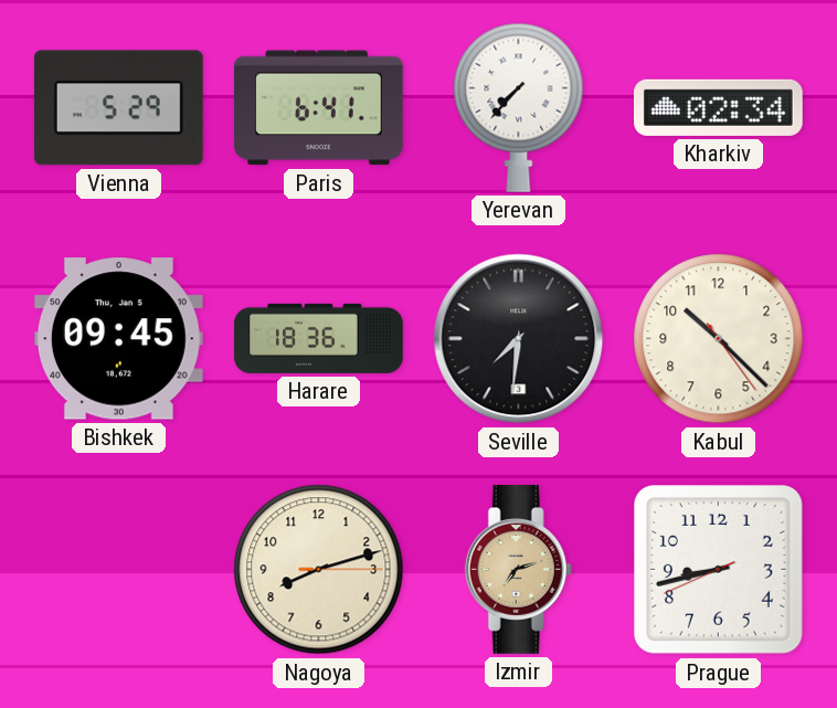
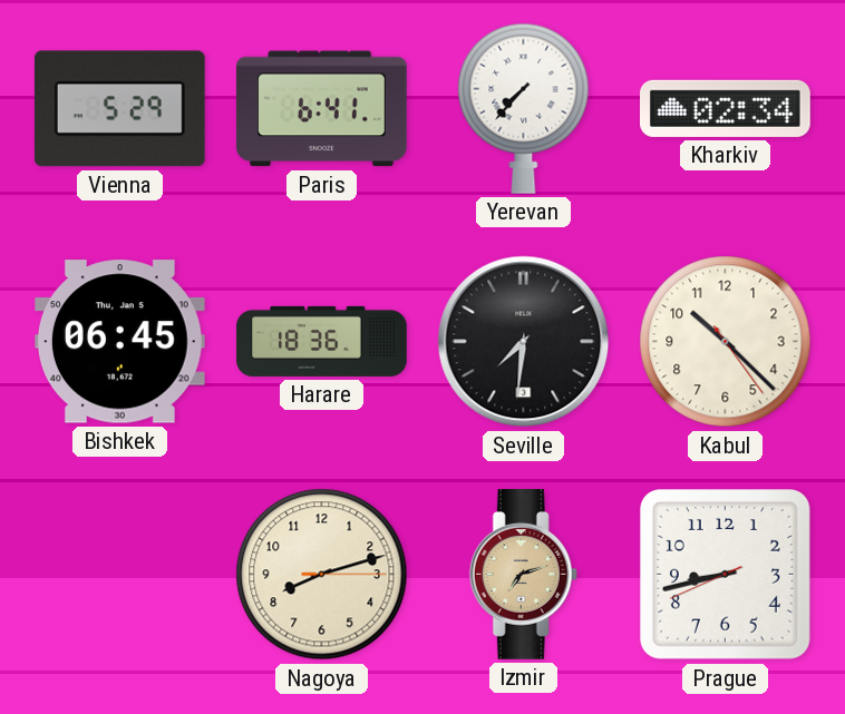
Bishkek: 09:45 -> 06:45
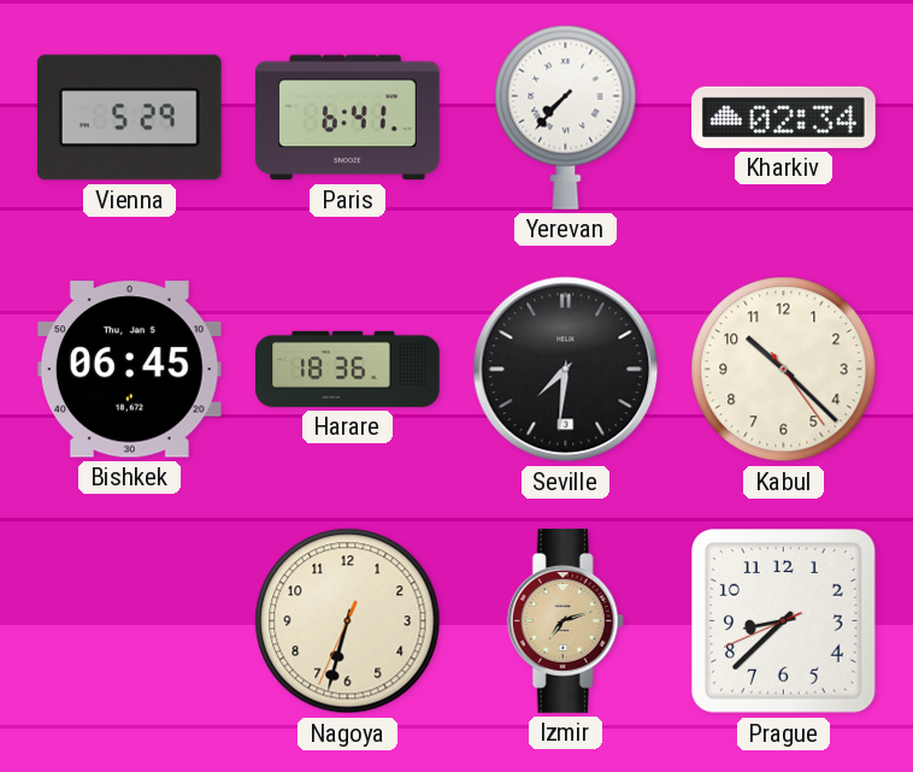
Nagoya: 8:12 -> 6:32
Prague: 8:42 -> 8:37
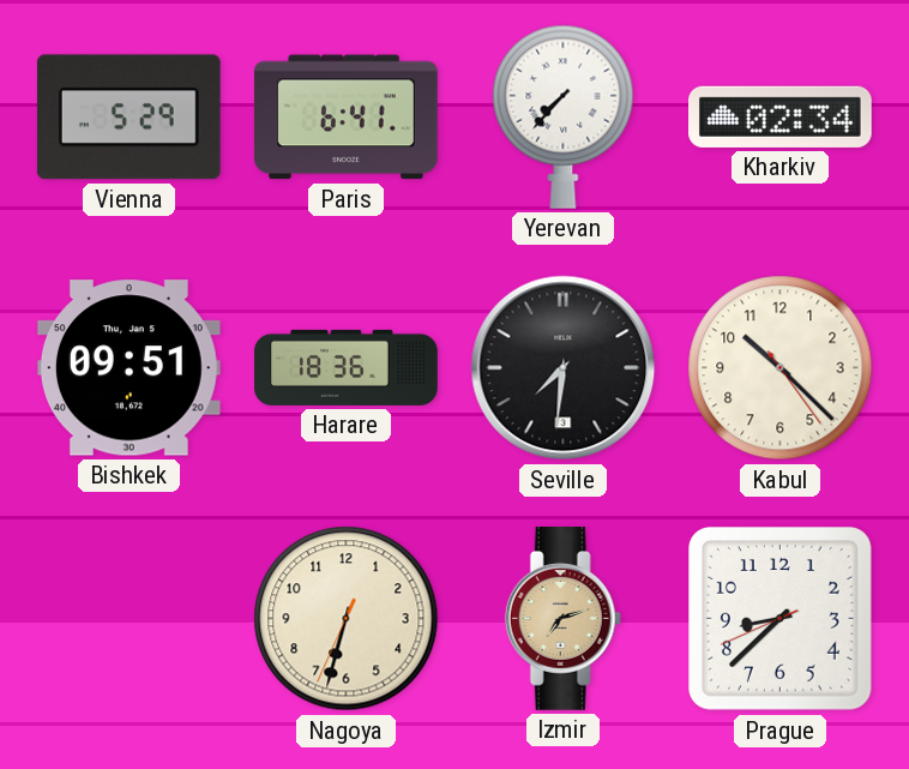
Bishkek: 06:45 -> 09:51
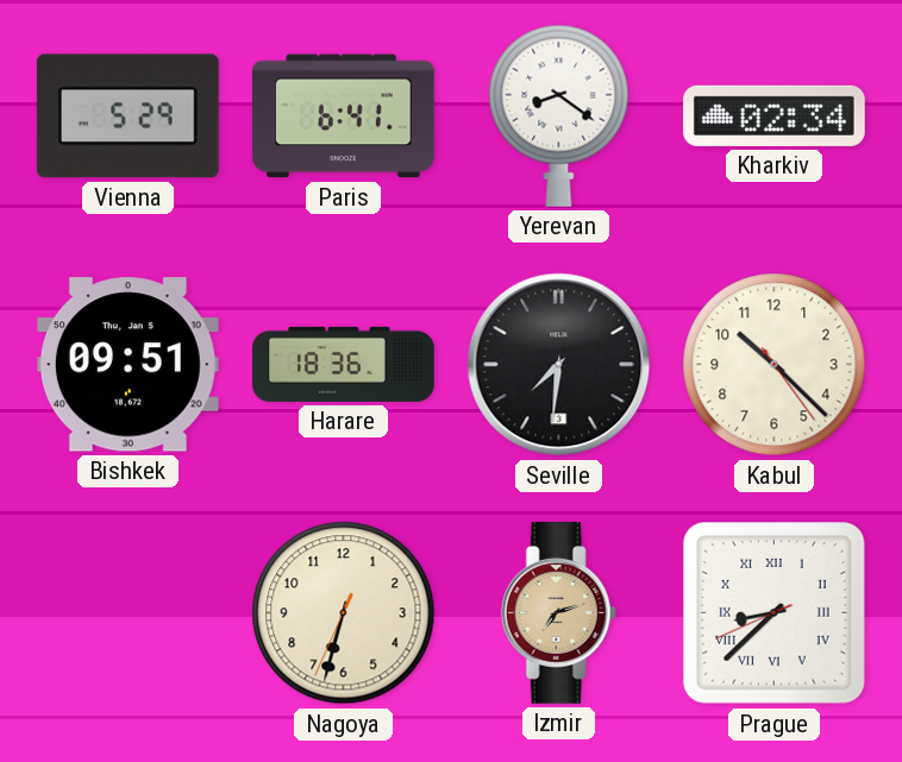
Yerevan: 7:37 -> 8:21
Prague numerals: Arabic -> Roman
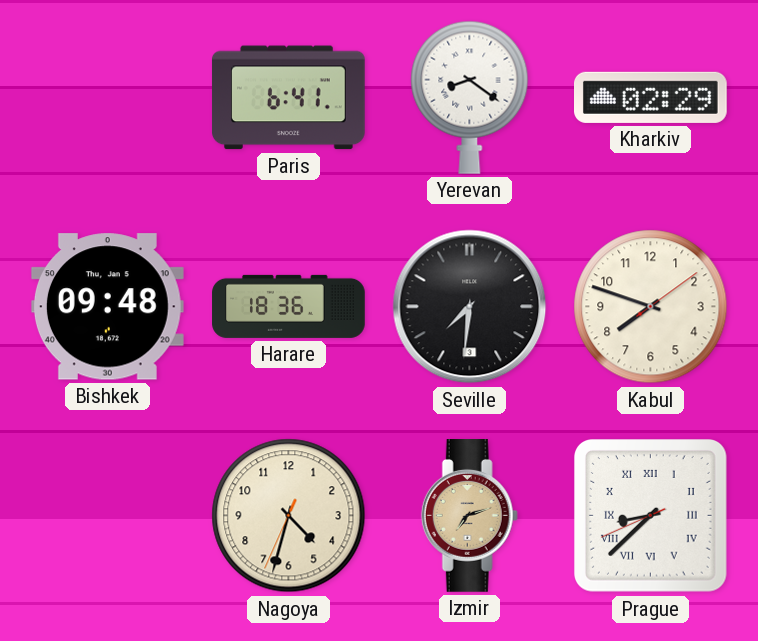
Vienna: 5:29 -> none
Kharkiv: 02:34 -> 02:29
Bishkek: 09:51 -> 09:48
Kabul: 10:22 -> 7:48
Nagoya: 6:32 -> 4:32
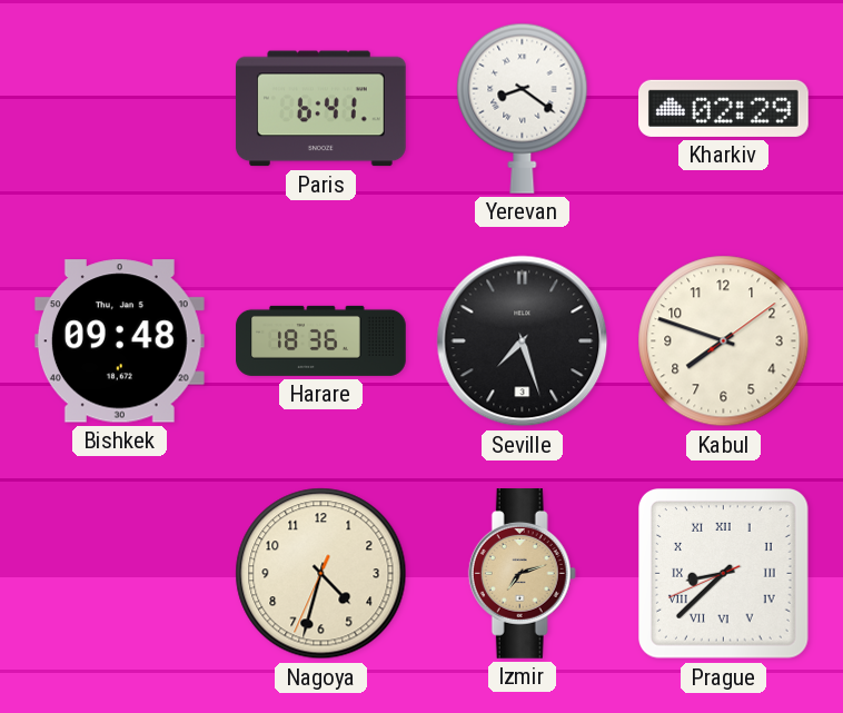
Seville: 7:31 -> 7:27
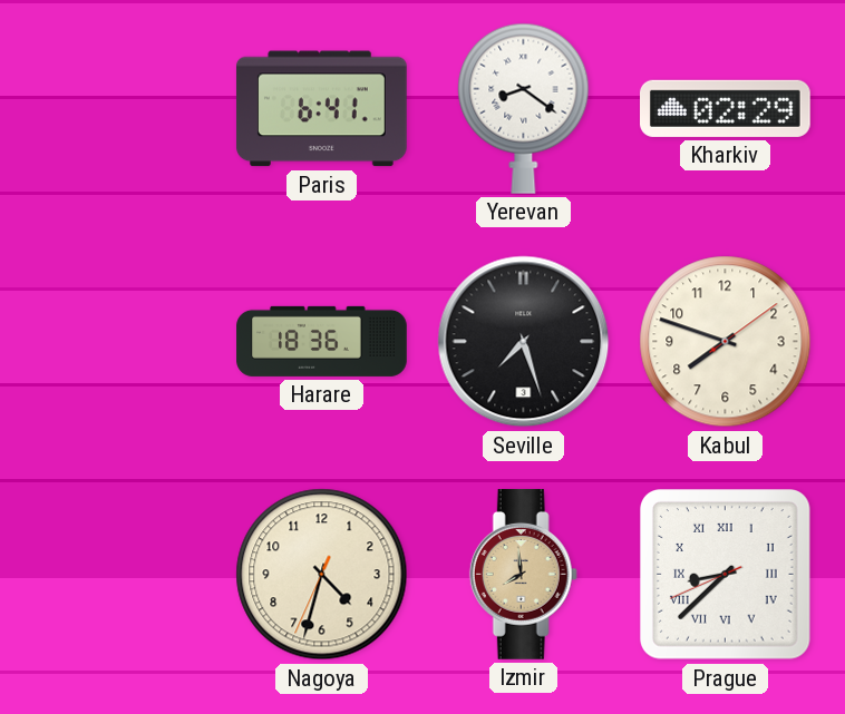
Bishkek: 09:48 -> none
Izmir: 7:12 -> 7:59
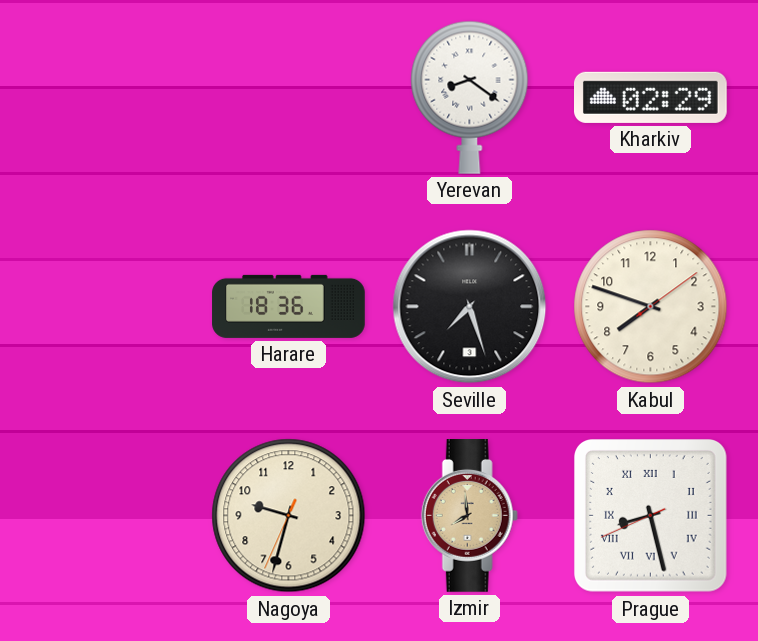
Paris: 6:41 -> none
Nagoya: 4:32 -> 9:32
Prague: 8:37 -> 8:27
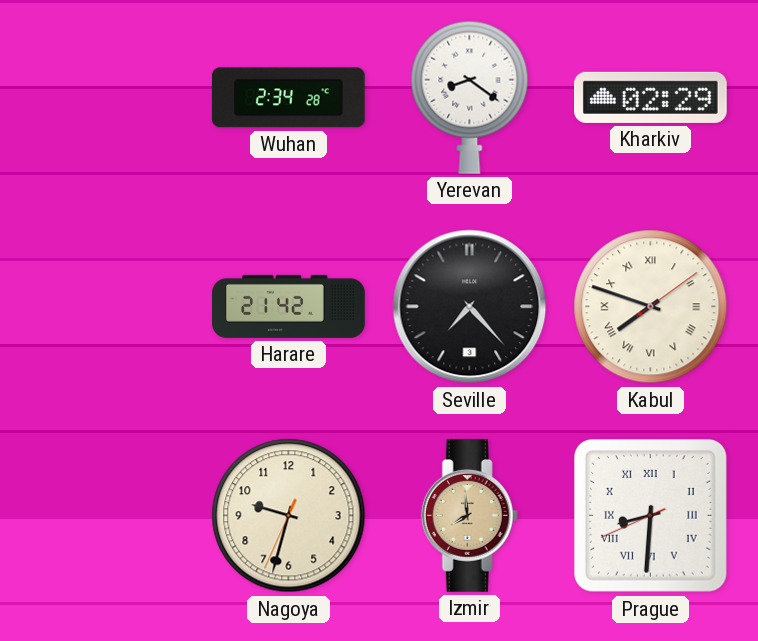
Wuhan: none -> 2:34
Harare: 18:36 -> 21:42
Seville: 7:27 -> 7:23
Kabul numerals: Arabic -> Roman
Prague: 8:27 -> 8:30
